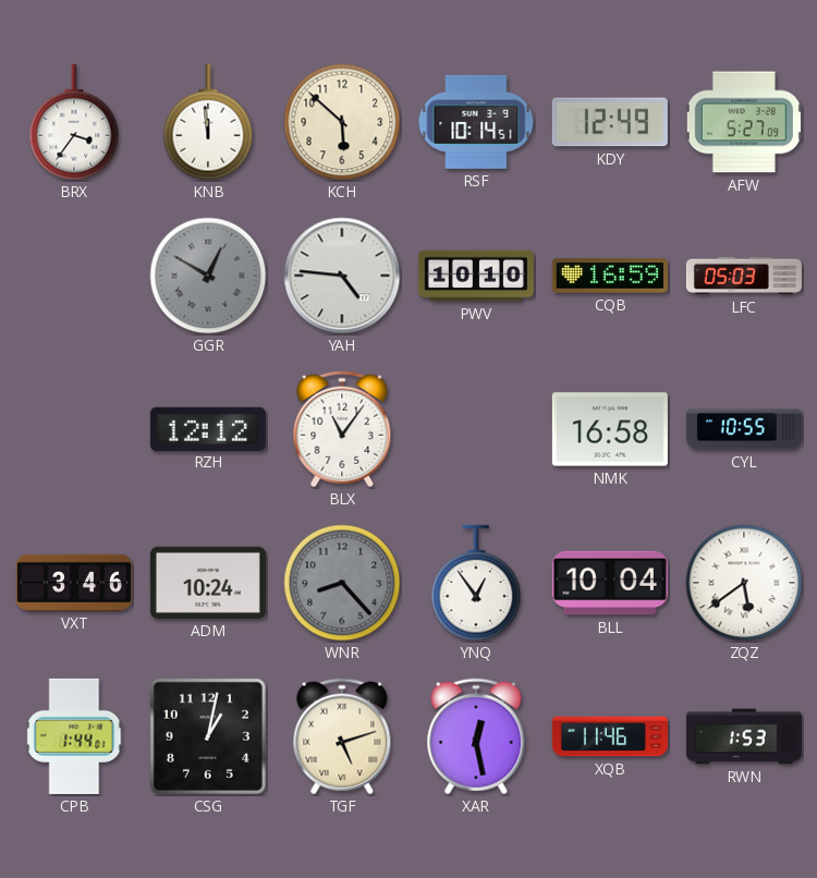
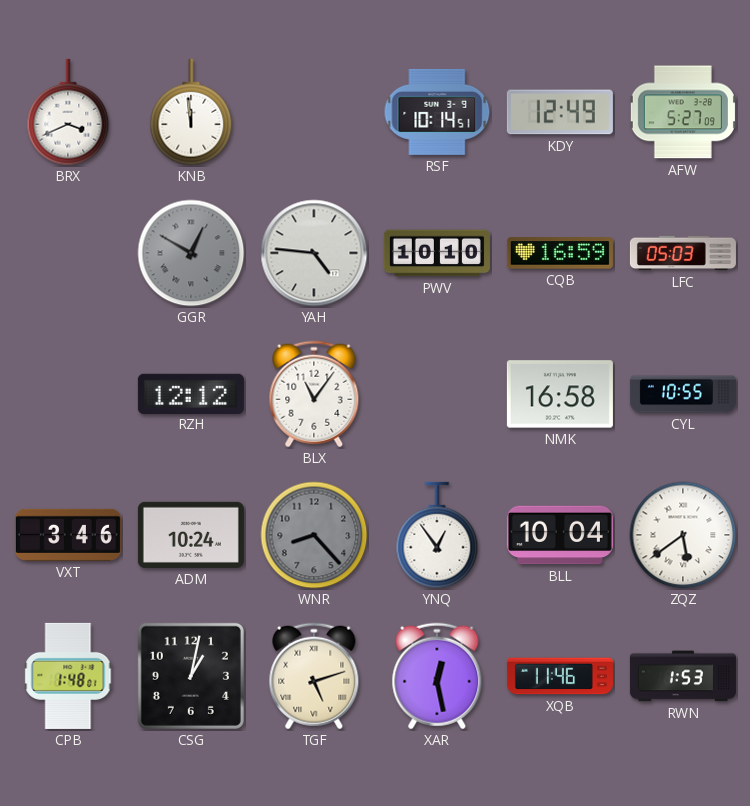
BRX: 3:36 -> 3:41
KCH: 5:52 -> none
CPB: 1:44 -> 1:48
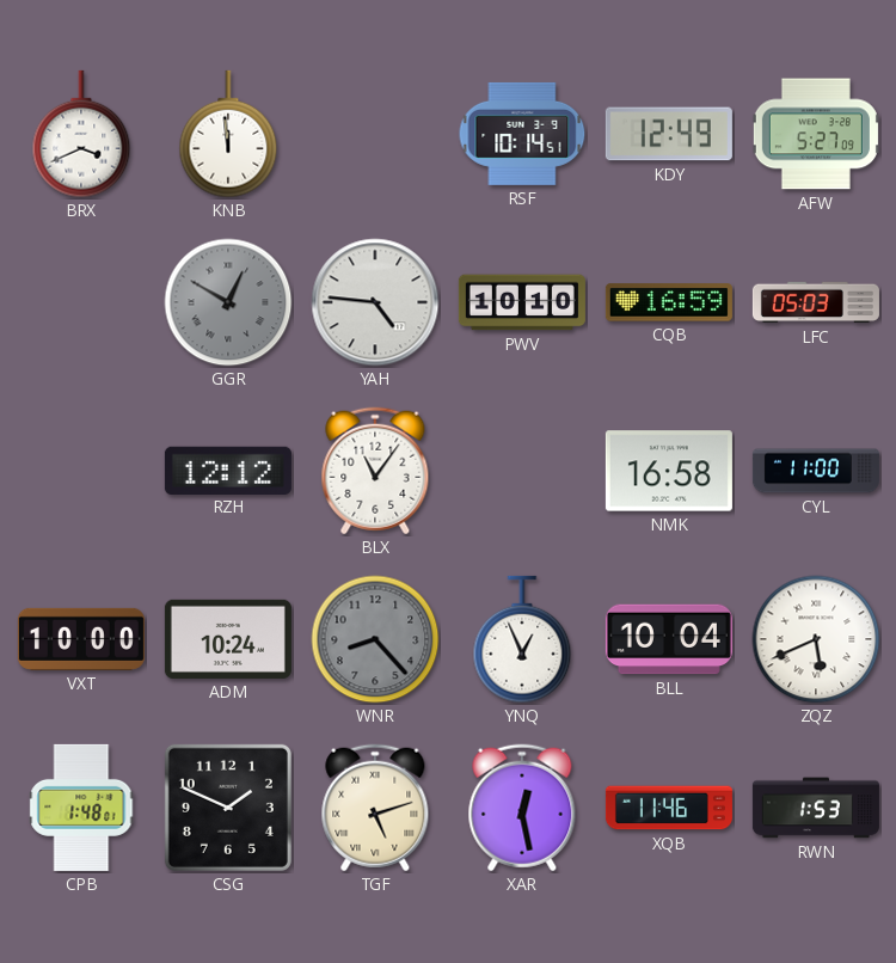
CYL: 10:55 -> 11:00
VXT: 3:46 -> 10:00
YNQ: 12:54 -> 12:56
ZQZ: 5:39 -> 5:41
CSG: 1:02 -> 1:49
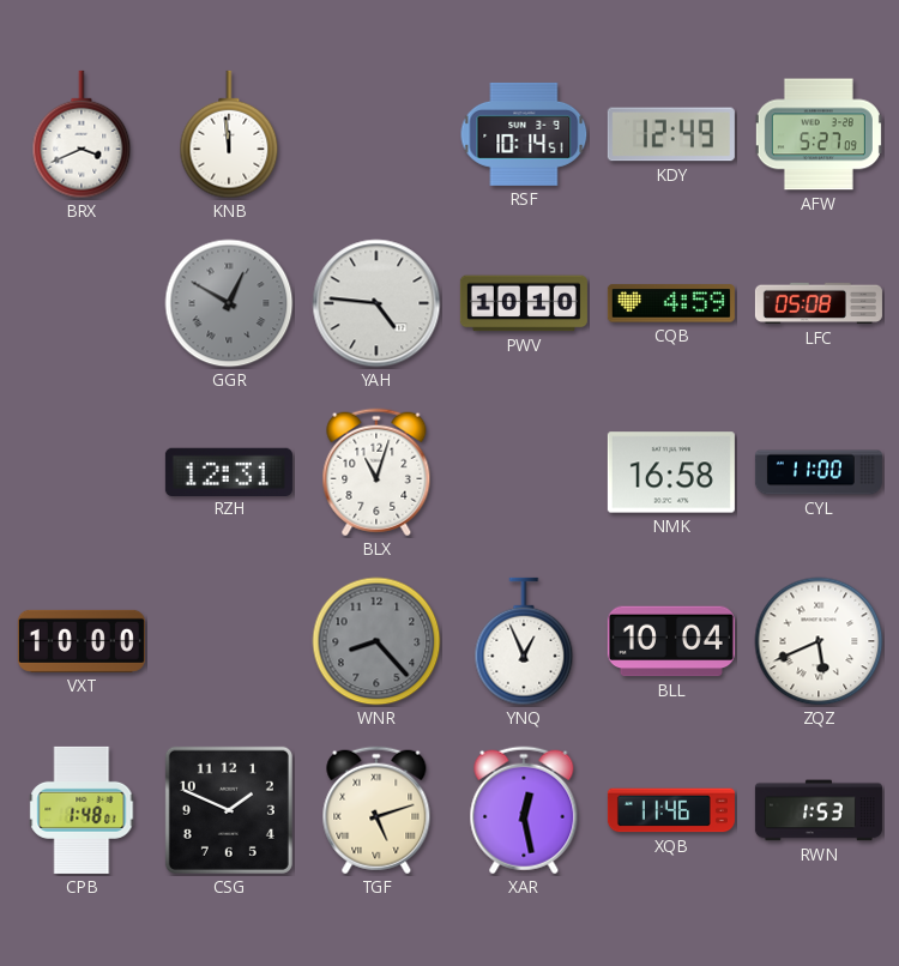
CQB: 16:59 -> 4:59
LFC: 05:03 -> 05:08
RZH: 12:12 -> 12:31
BLX: 11:06 -> 11:03
ADM: 10:24 -> none
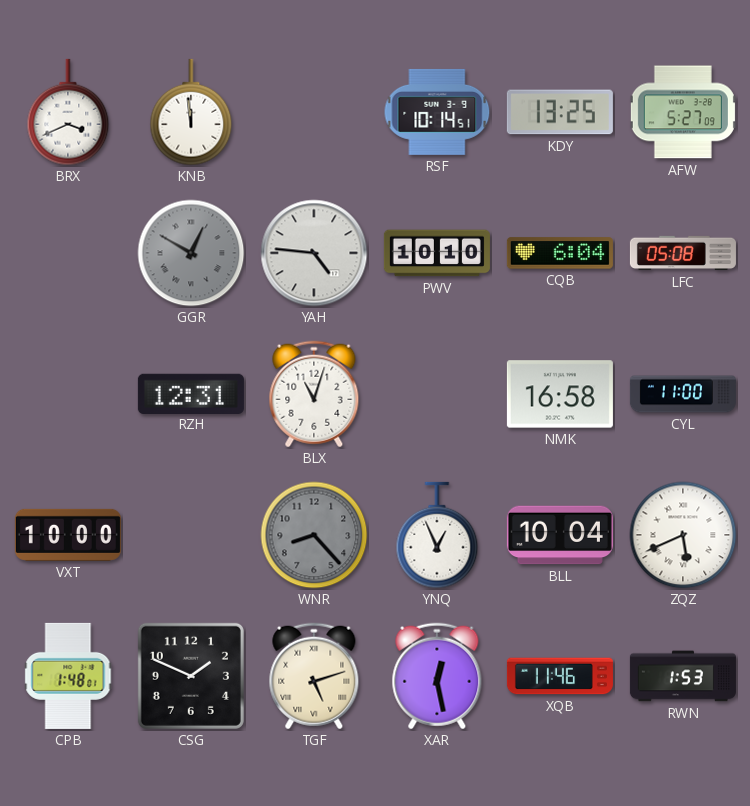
KDY: 12:49 -> 13:25
CQB: 4:59 -> 6:04
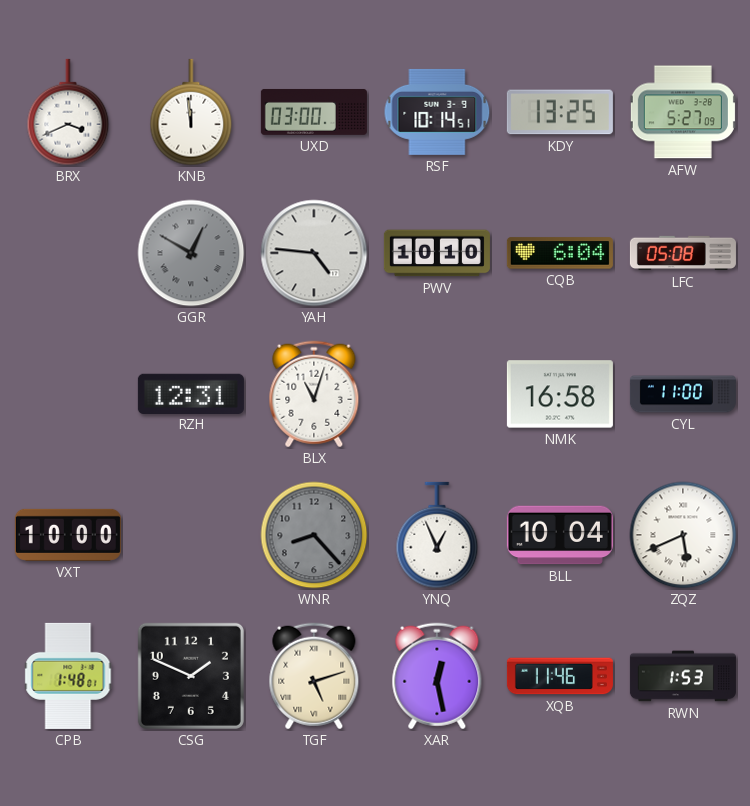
UXD: none -> 03:00
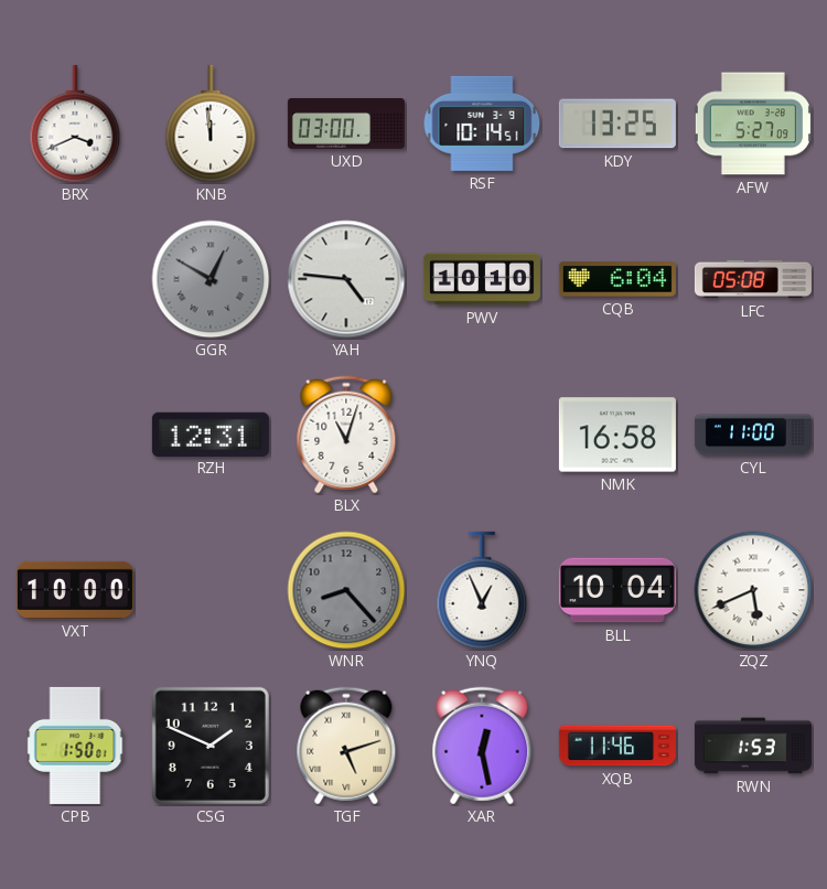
CPB: 1:48 -> 1:50
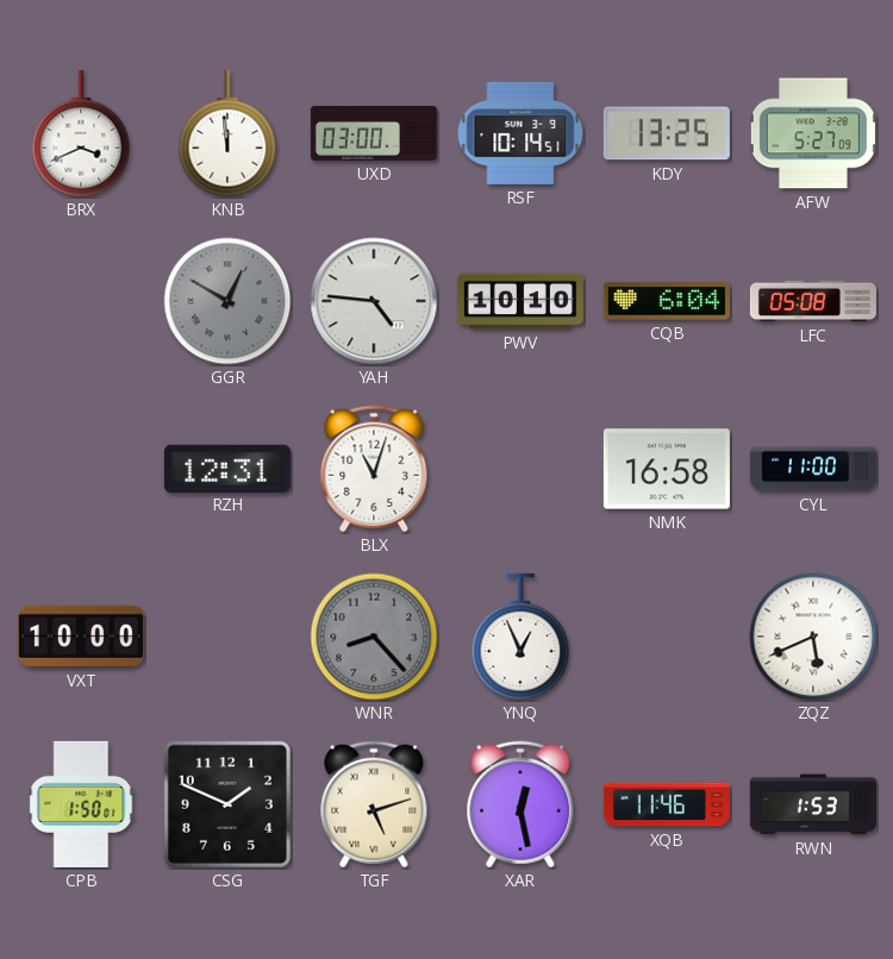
BLL: 10:04 -> none
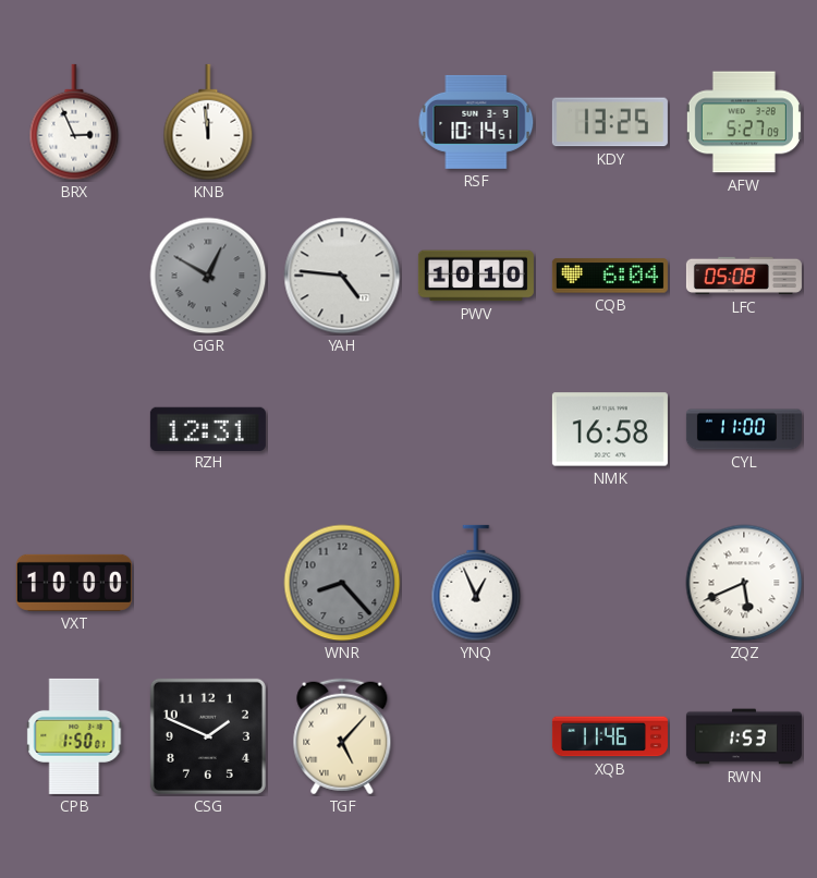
BRX: 3:41 -> 2:56
UXD: 03:00 -> none
BLX: 11:03 -> none
TGF: 5:12 -> 5:07
XAR: 12:28 -> none
